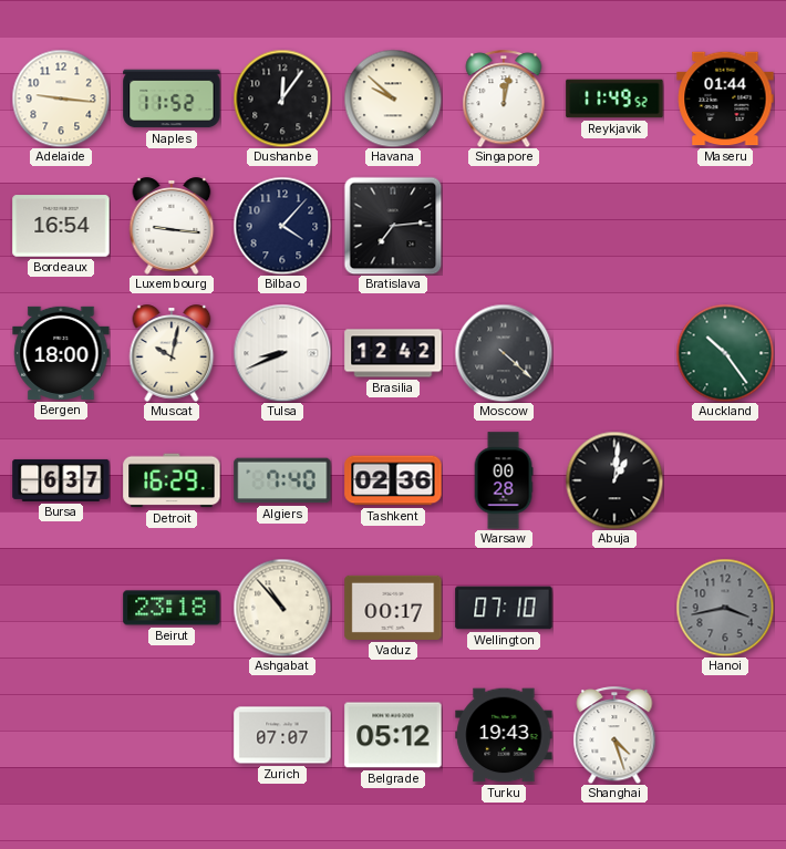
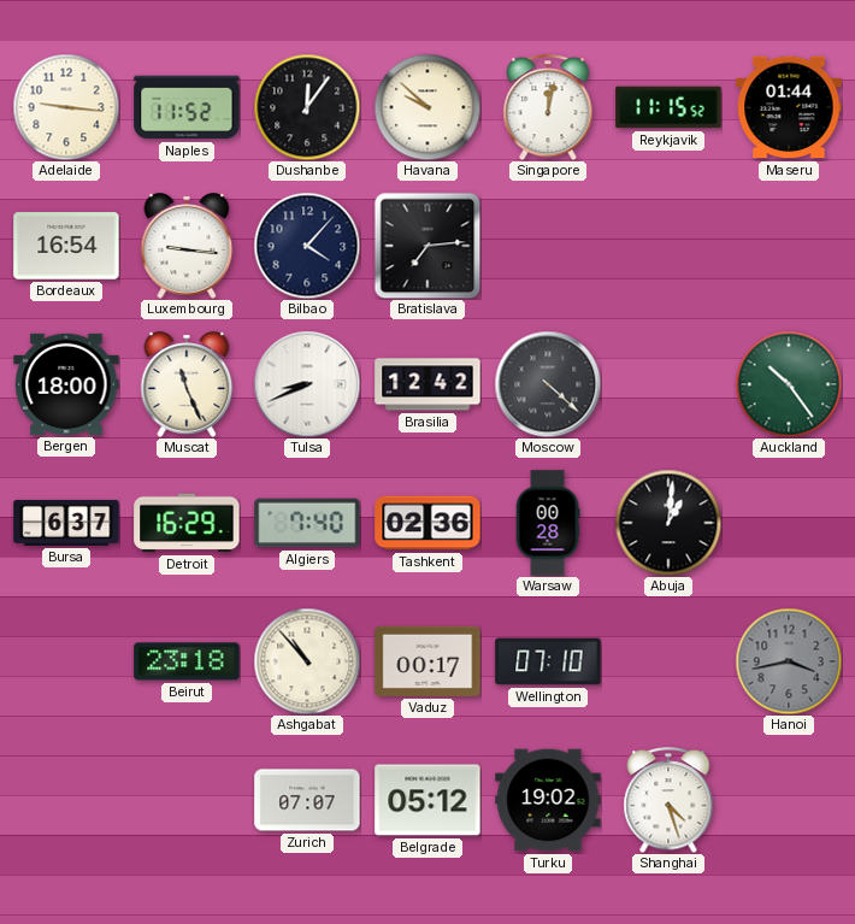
Reykjavik: 11:49 -> 11:15
Muscat: 10:02 -> 11:26
Turku: 19:43 -> 19:02
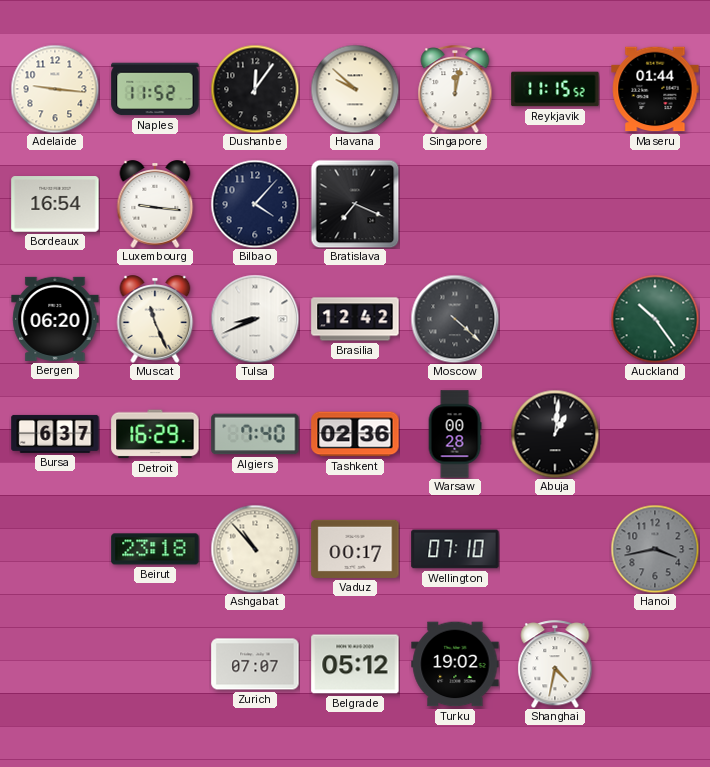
Bratislava: 7:14 -> 7:19
Bergen: 18:00 -> 06:20
Shanghai: 4:27 -> 4:32
